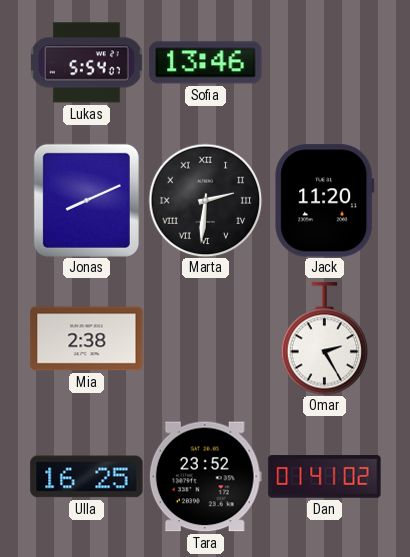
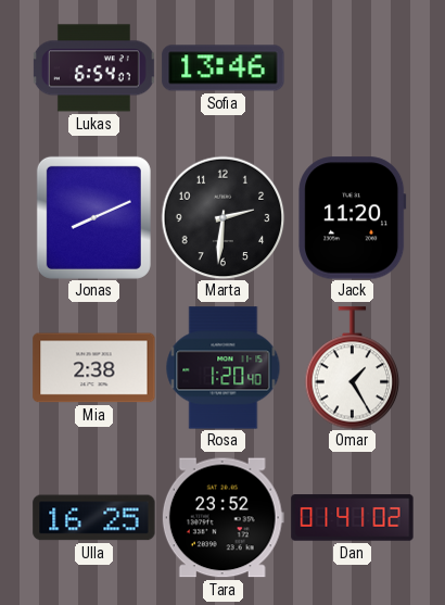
Lukas: 5:54 -> 6:54
Marta numerals: Roman -> Arabic
Rosa: none -> 1:20
Omar: 2:25 -> 1:25
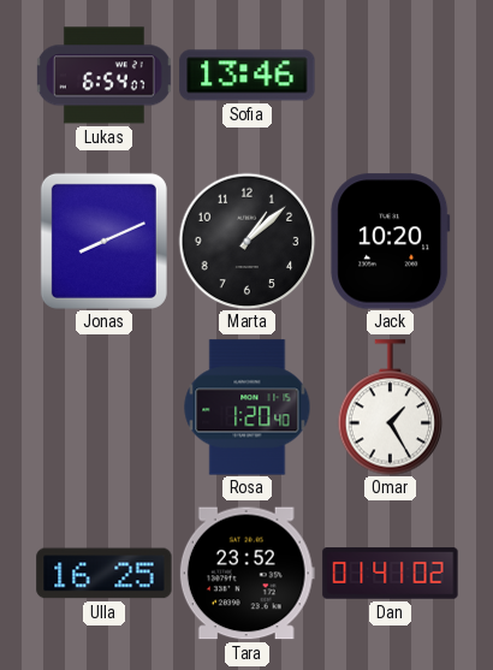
Marta: 2:31 -> 1:08
Jack: 11:20 -> 10:20
Mia: 2:38 -> none
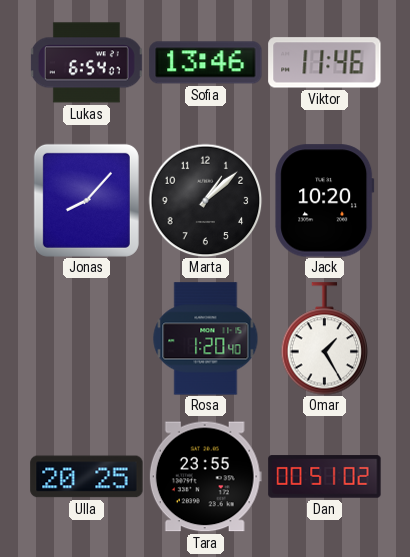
Viktor: none -> 11:46
Jonas: 8:11 -> 8:07
Ulla: 16:25 -> 20:25
Tara: 23:52 -> 23:55
Dan: 01:41 -> 00:51
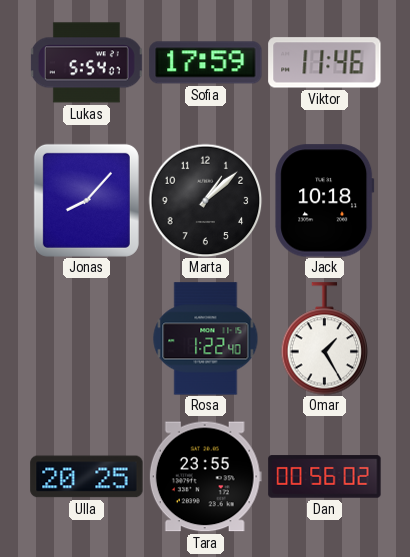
Lukas: 6:54 -> 5:54
Sofia: 13:46 -> 17:59
Jack: 10:20 -> 10:18
Rosa: 1:20 -> 1:22
Dan: 00:51 -> 00:56
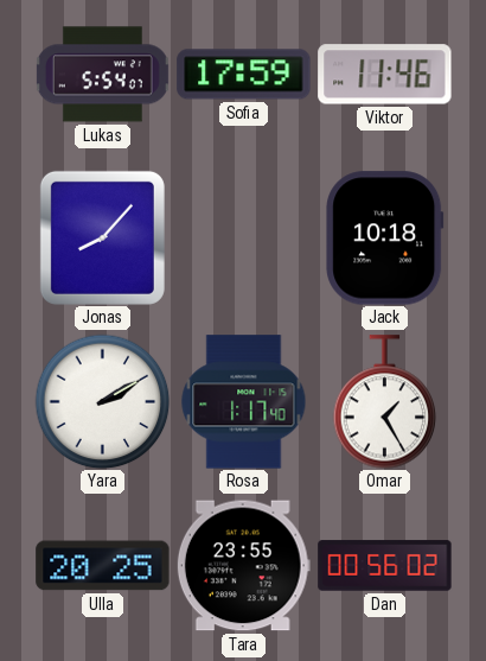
Marta: 1:08 -> none
Yara: none -> 2:10
Rosa: 1:22 -> 1:17
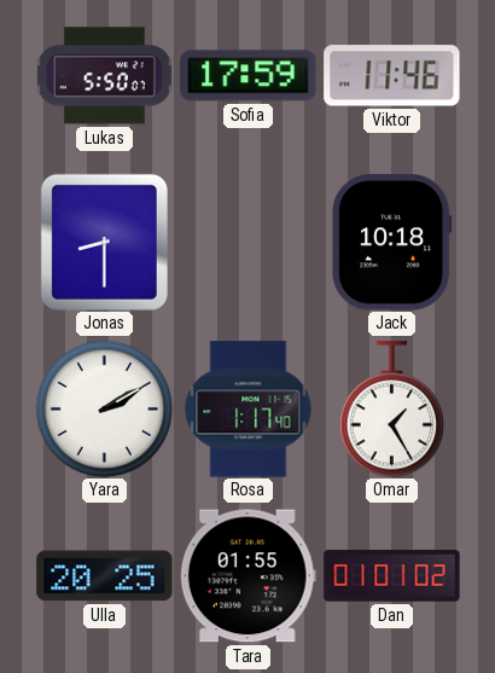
Lukas: 5:54 -> 5:50
Jonas: 8:07 -> 8:30
Tara: 23:55 -> 01:55
Dan: 00:56 -> 01:01
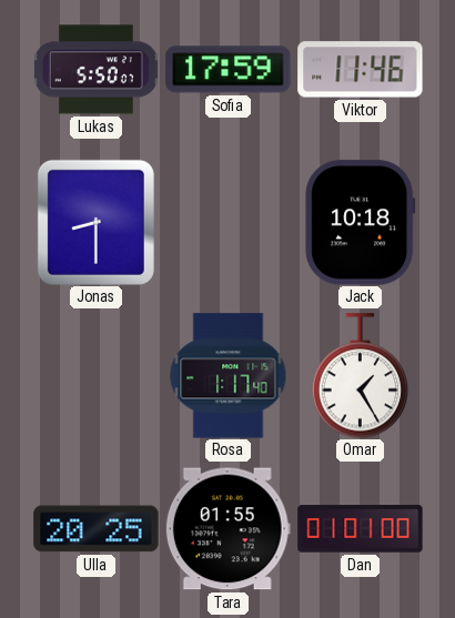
Yara: 2:10 -> none
Dan: 01:01:02 -> 01:01:00
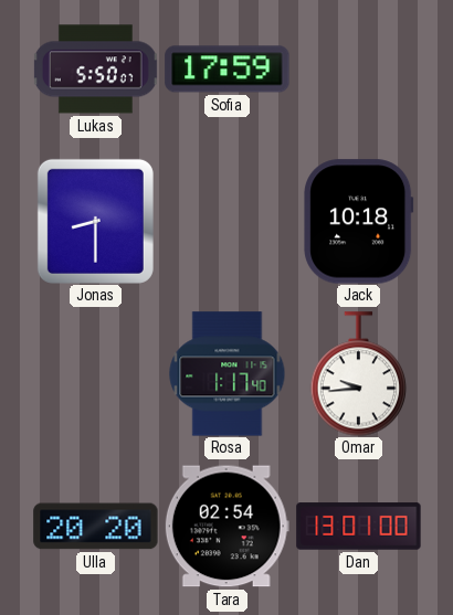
Viktor: 11:46 -> none
Omar: 1:25 -> 9:44
Ulla: 20:25 -> 20:20
Tara: 01:55 -> 02:54
Dan: 01:01 -> 13:01
